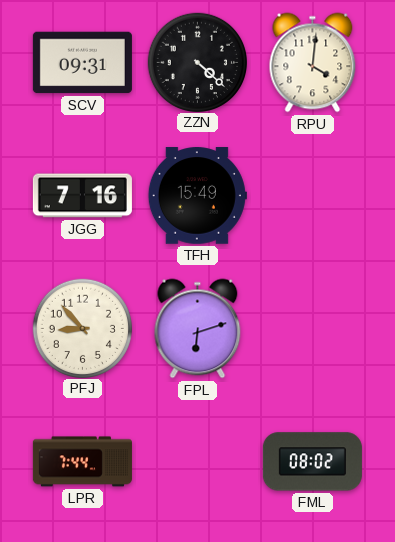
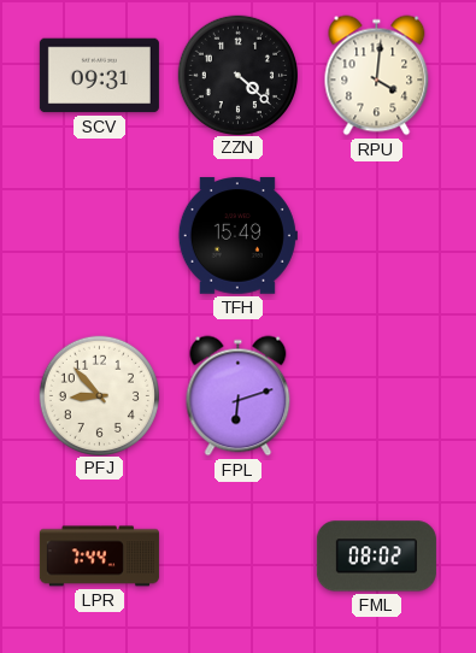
JGG: 7:16 -> none
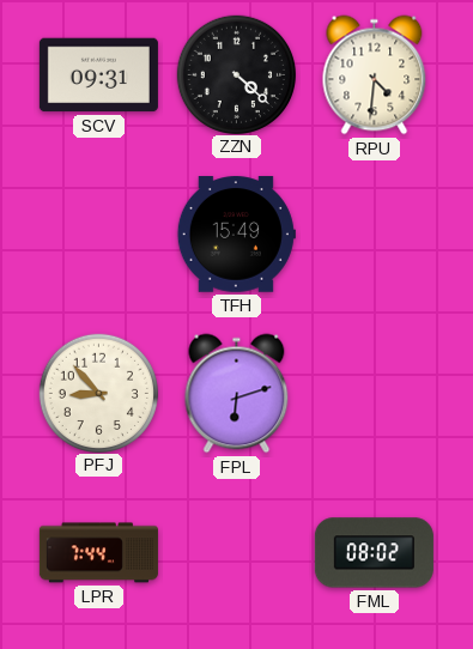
RPU: 4:01 -> 4:31
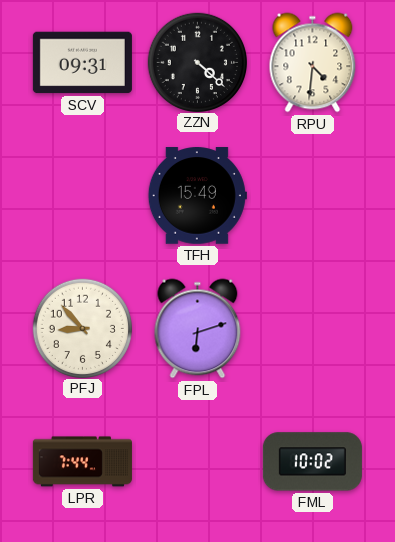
FML: 08:02 -> 10:02
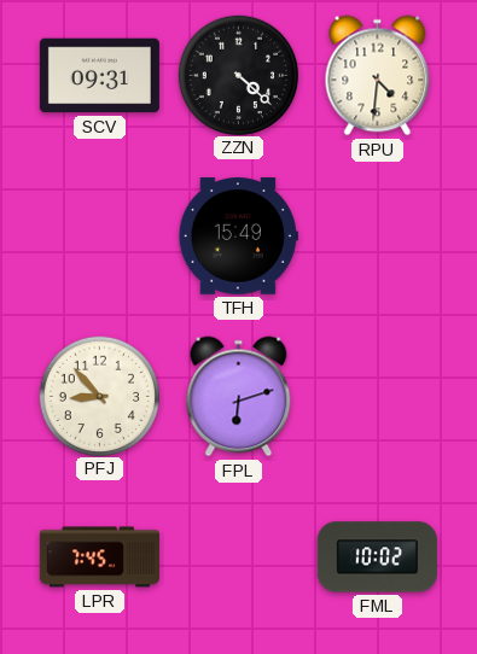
LPR: 7:44 -> 7:45
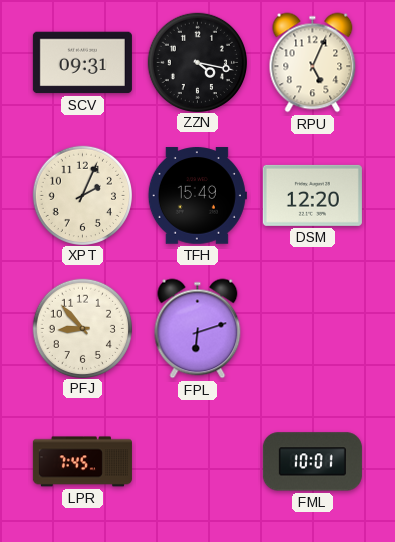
ZZN: 4:22 -> 4:17
RPU: 4:31 -> 5:04
XPT: none -> 2:04
DSM: none -> 12:20
FML: 10:02 -> 10:01
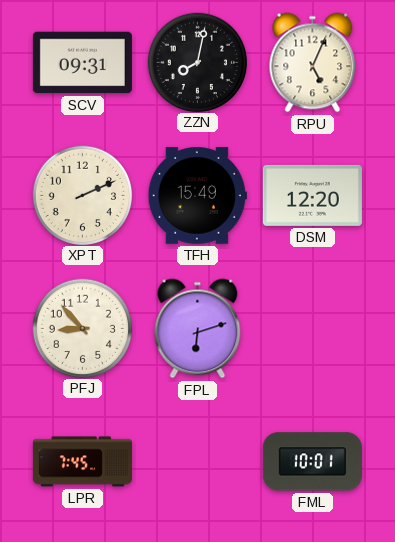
ZZN: 4:17 -> 8:02
XPT: 2:04 -> 2:11
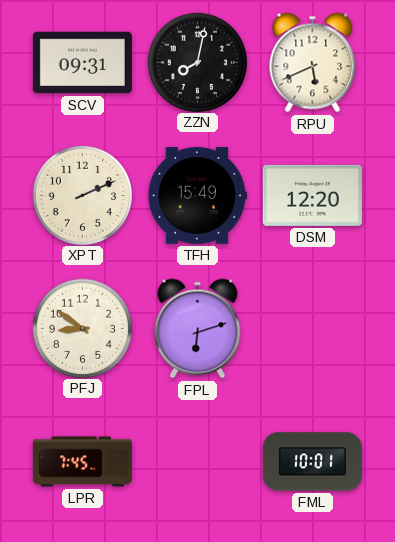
RPU: 5:04 -> 5:41
PFJ: 8:53 -> 8:51
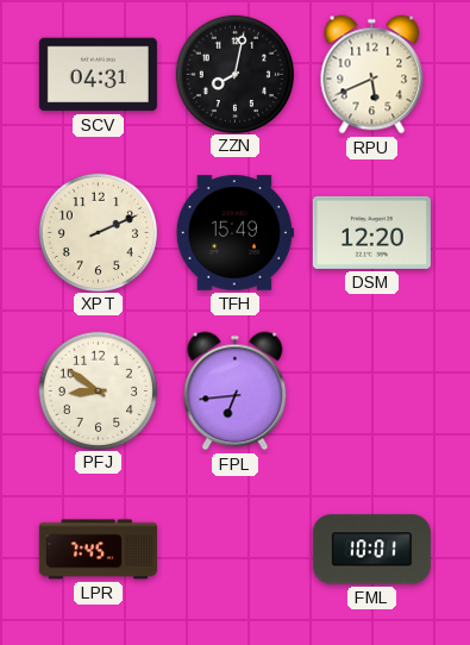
SCV: 09:31 -> 04:31
FPL: 6:12 -> 6:44
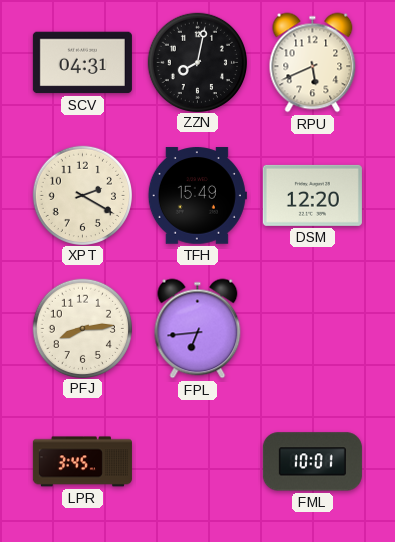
XPT: 2:11 -> 2:20
PFJ: 8:51 -> 8:14
LPR: 7:45 -> 3:45
